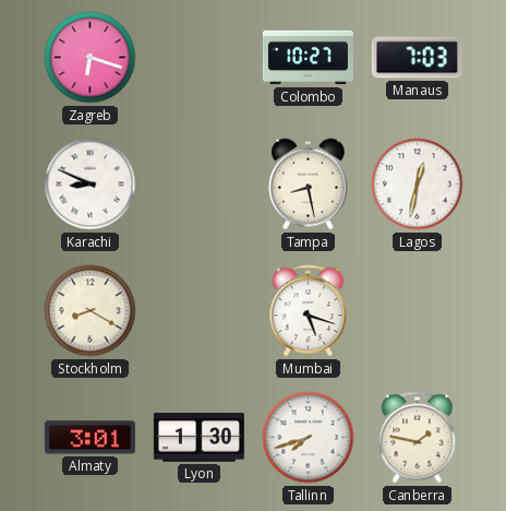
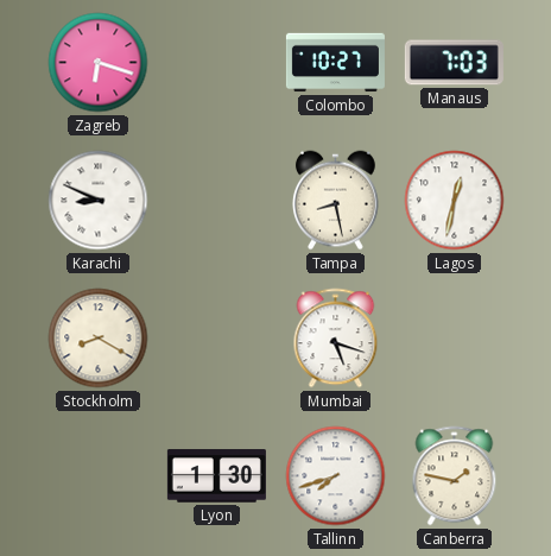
Almaty: 3:01 -> none
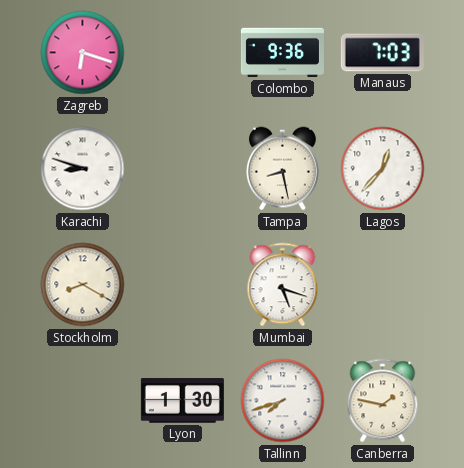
Colombo: 10:27 -> 9:36
Karachi: 8:49 -> 8:48
Lagos: 12:32 -> 12:37
